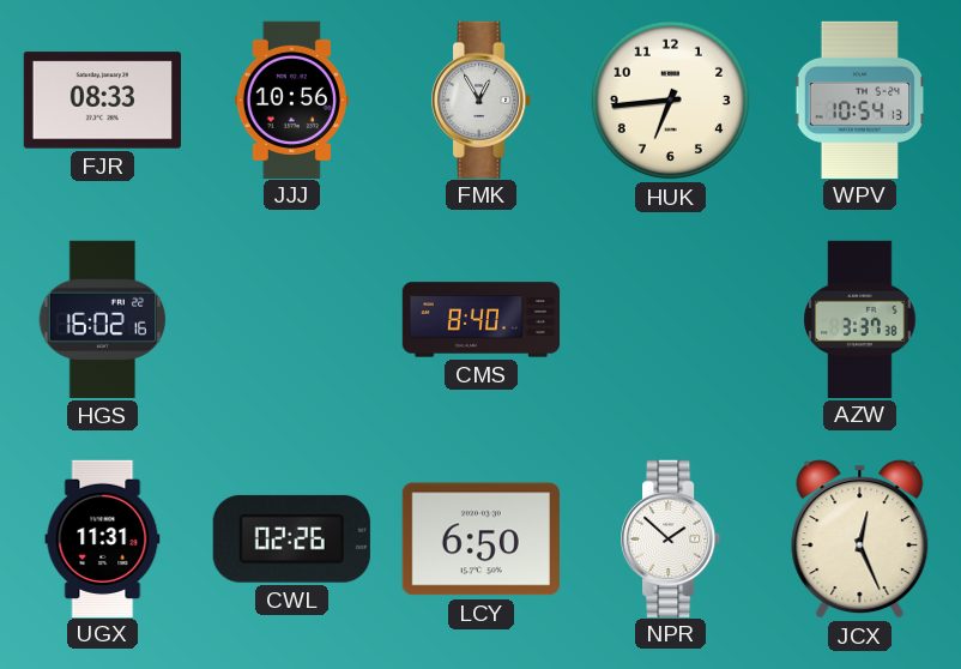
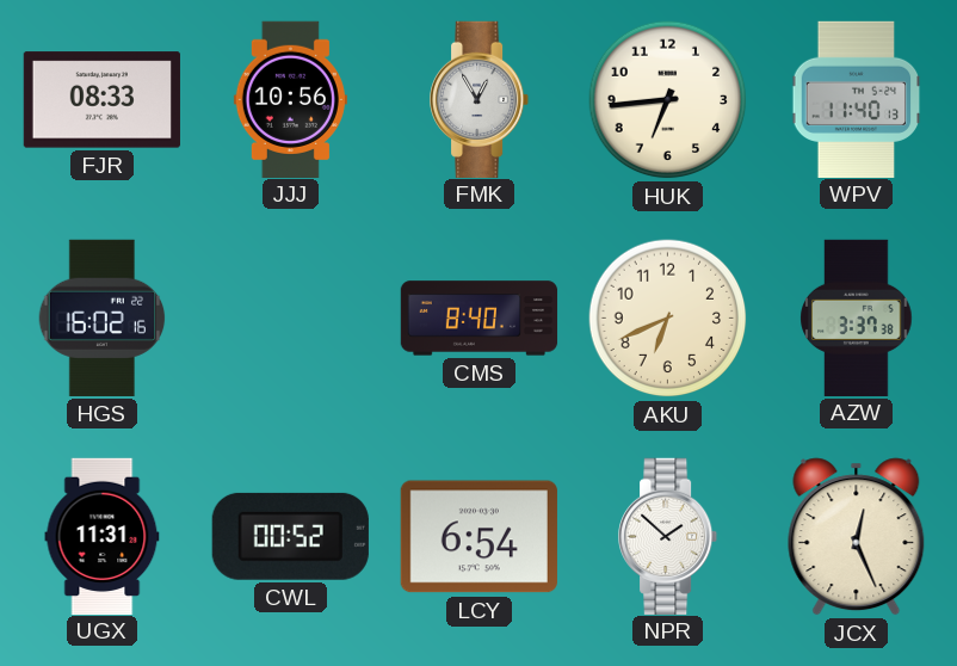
WPV: 10:54 -> 11:40
AKU: none -> 6:41
CWL: 02:26 -> 00:52
LCY: 6:50 -> 6:54
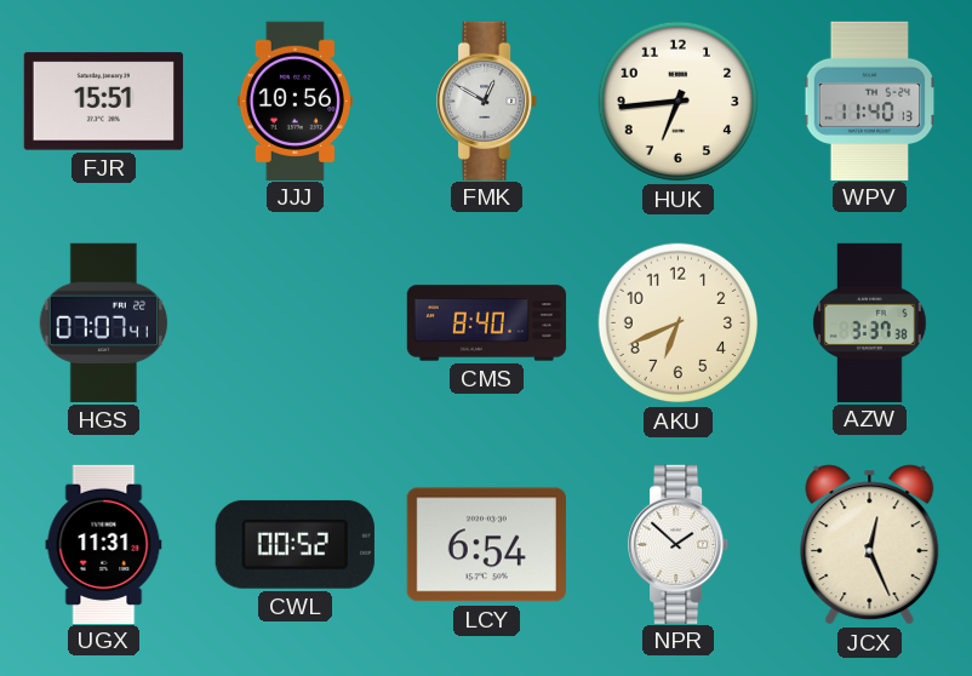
FJR: 08:33 -> 15:51
FMK: 12:55 -> 12:50
HGS: 16:02 -> 07:07
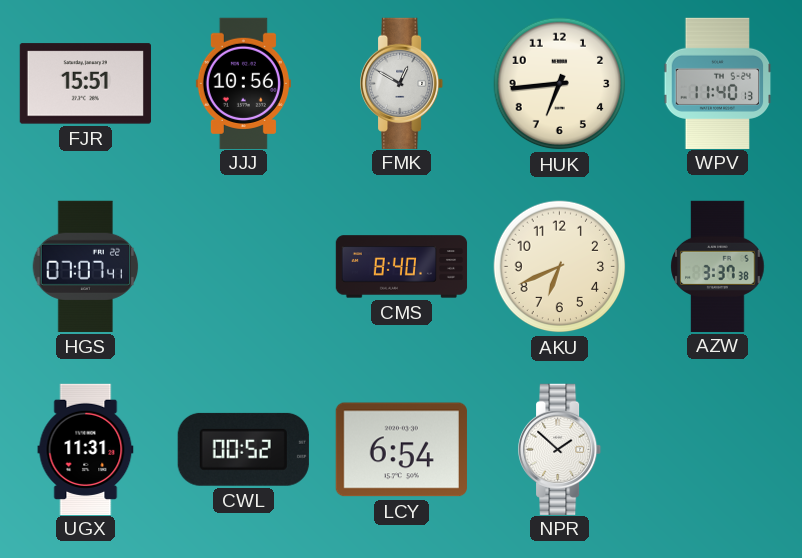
JCX: 12:26 -> none
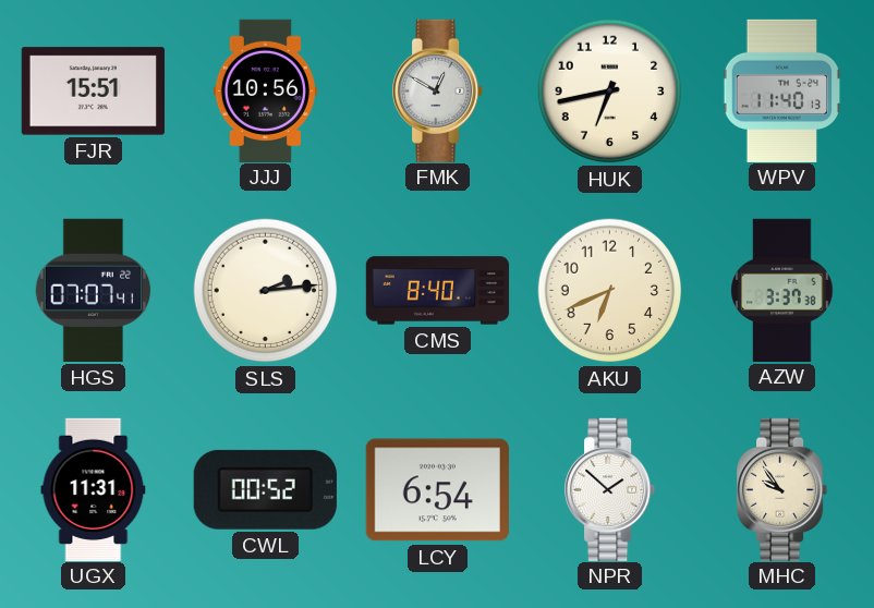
HUK: 6:44 -> 6:43
SLS: none -> 2:14
MHC: none -> 9:54
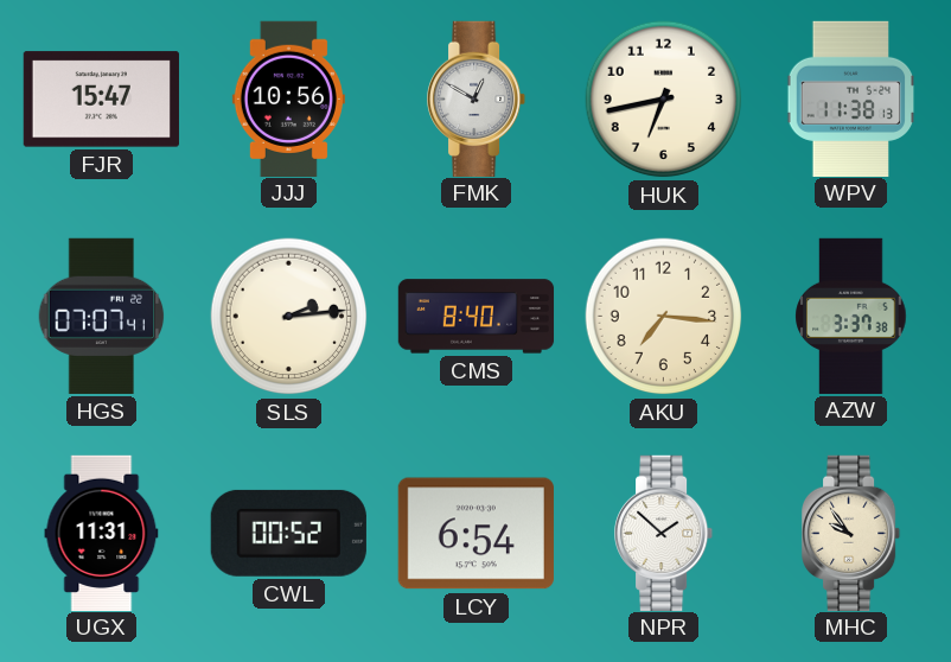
FJR: 15:51 -> 15:47
WPV: 11:40 -> 11:38
AKU: 6:41 -> 7:16
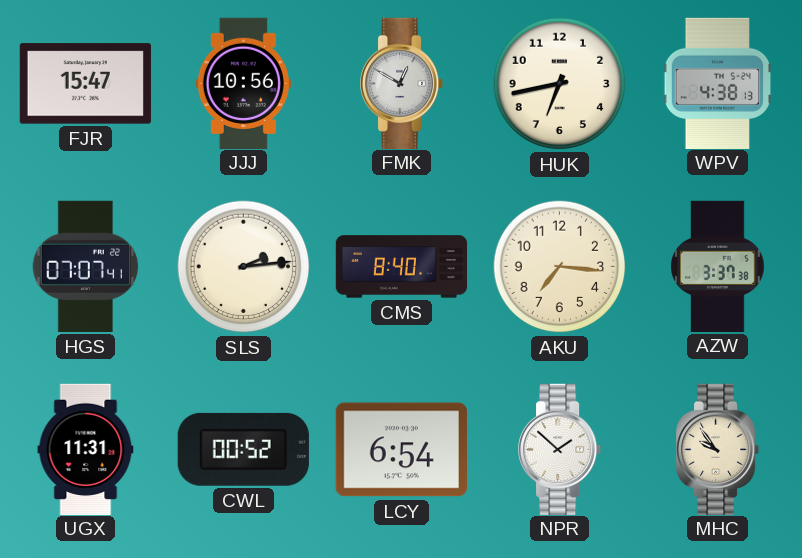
WPV: 11:38 -> 4:38
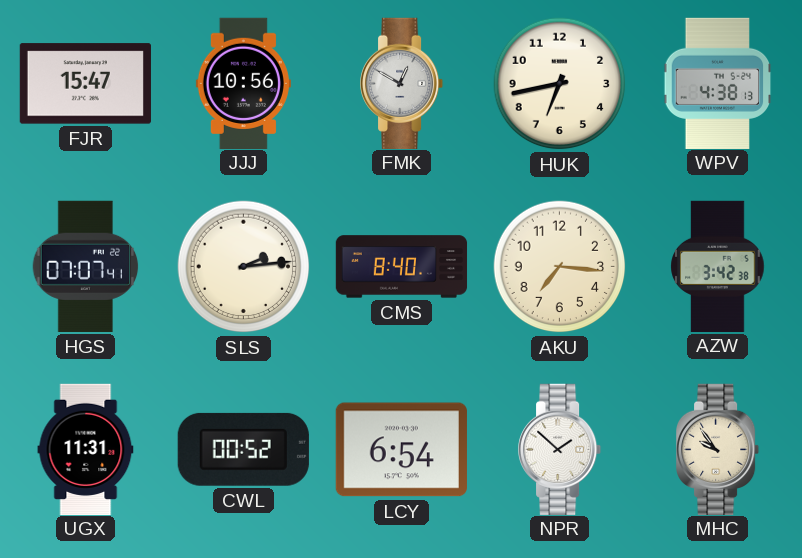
AZW: 3:37 -> 3:42
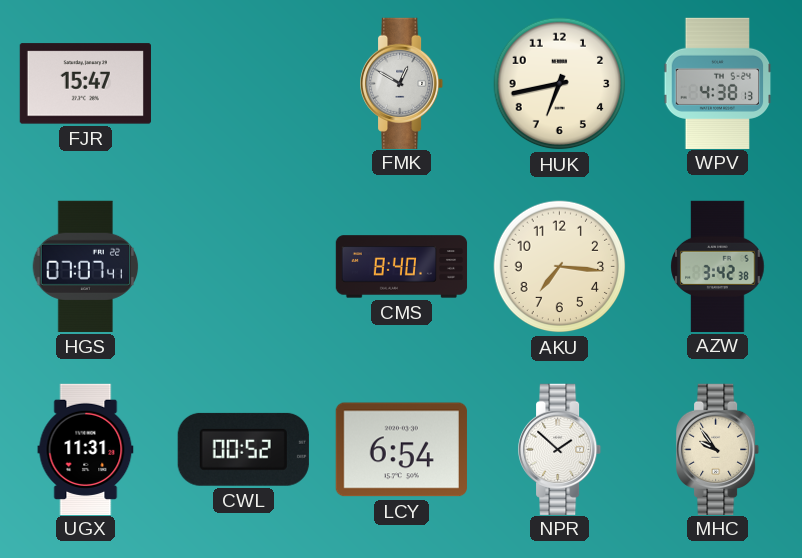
JJJ: 10:56 -> none
SLS: 2:14 -> none
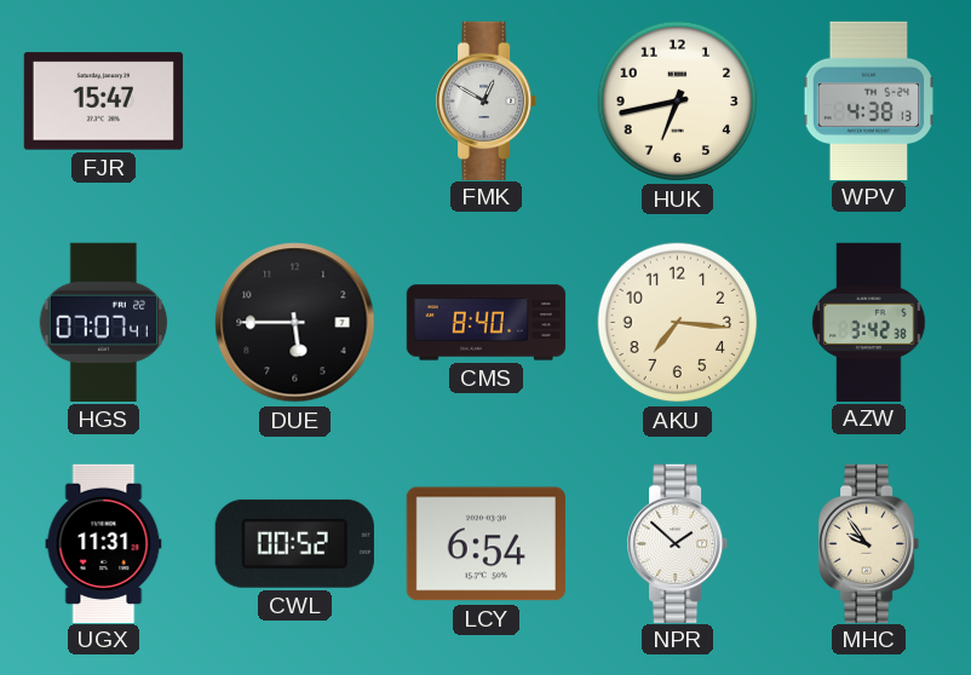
DUE: none -> 5:45
